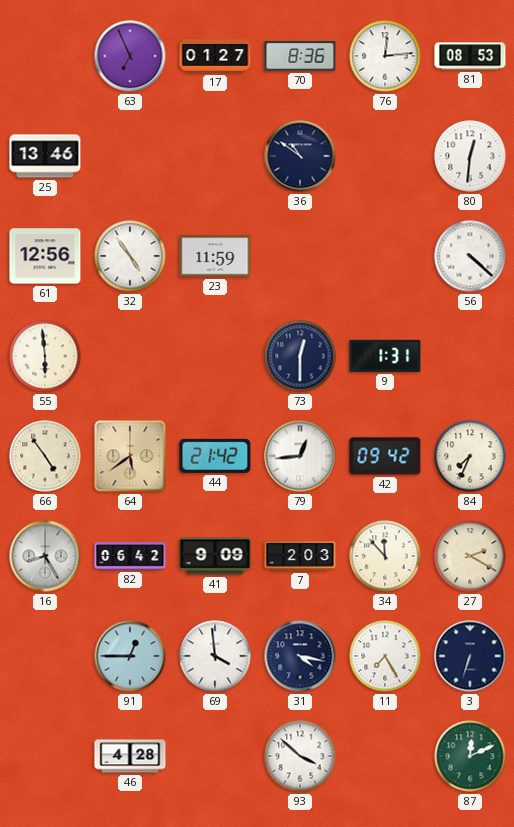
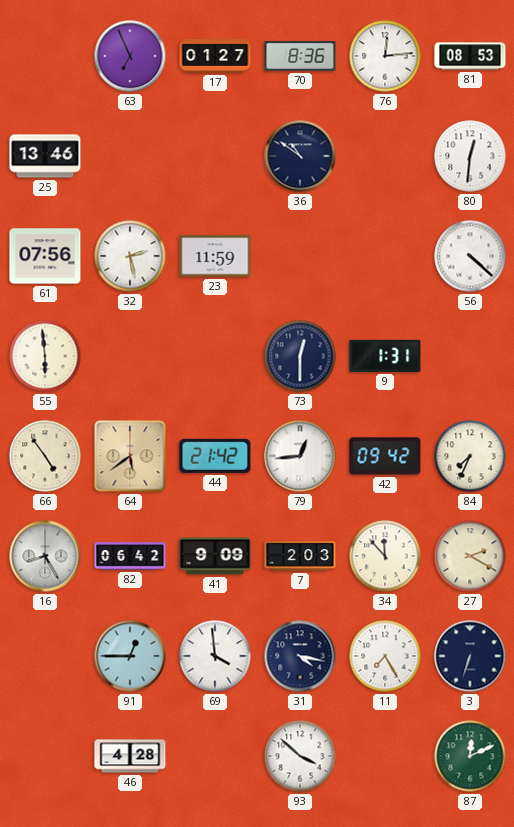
61: 12:56 -> 07:56
32: 4:54 -> 2:28
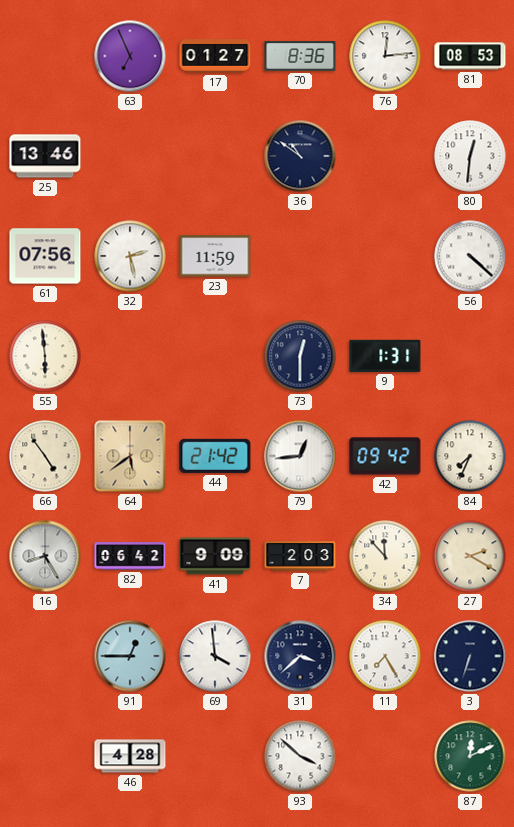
31: 4:17 -> 3:38
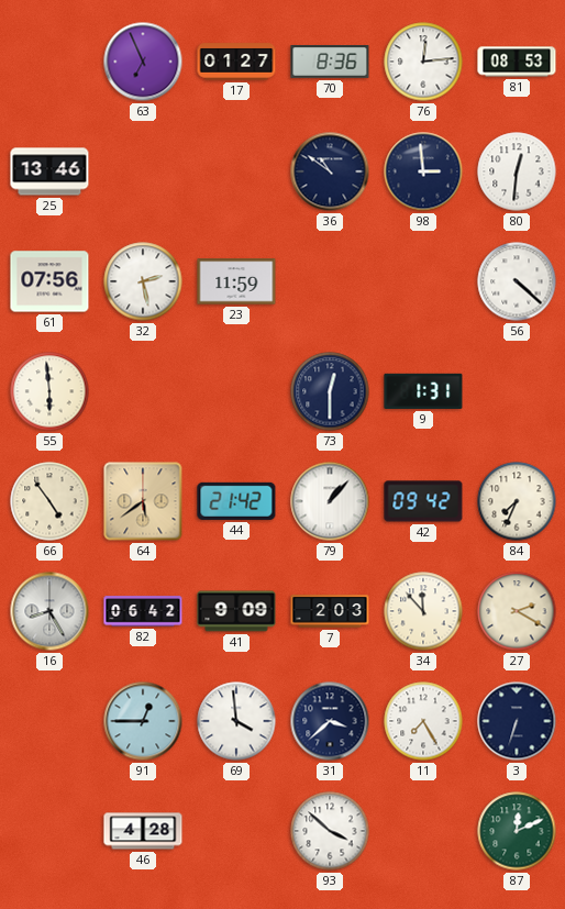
98: none -> 2:59
79: 12:44 -> 1:07
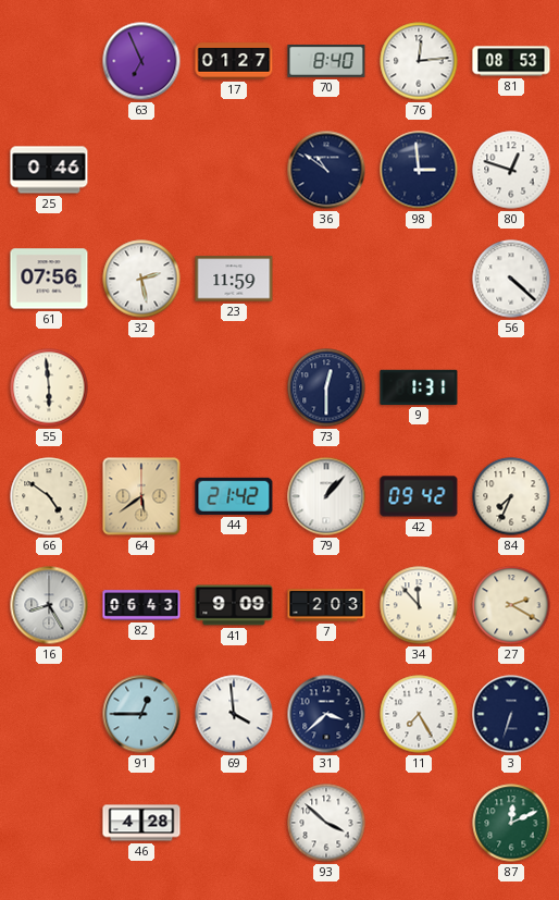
70: 8:36 -> 8:40
25: 13:46 -> 0:46
80: 12:31 -> 12:48
66: 4:54 -> 4:51
82: 06:42 -> 06:43
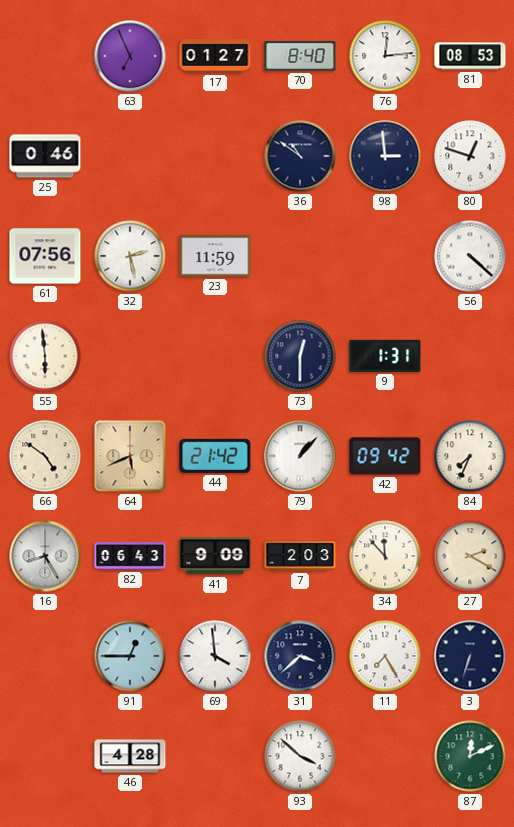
64: 5:39 -> 5:41
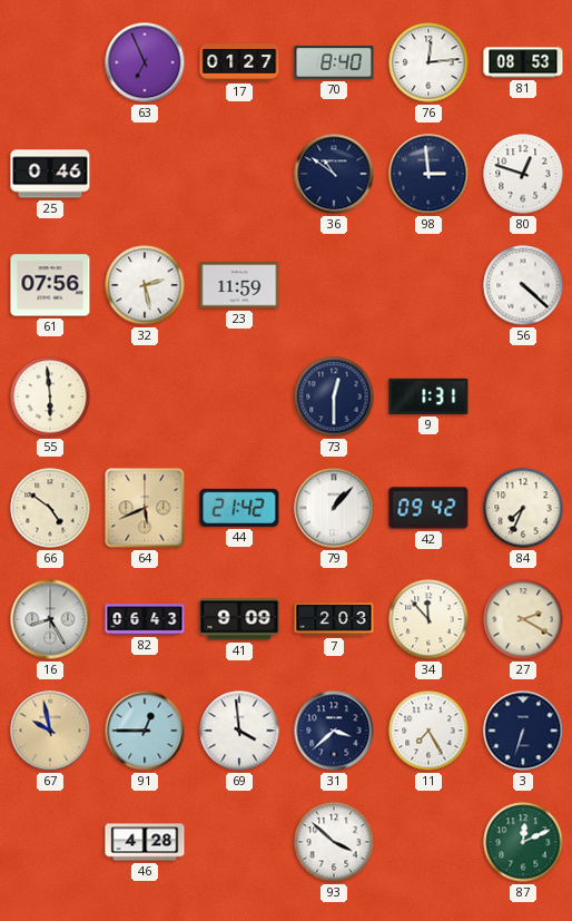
67: none -> 9:58
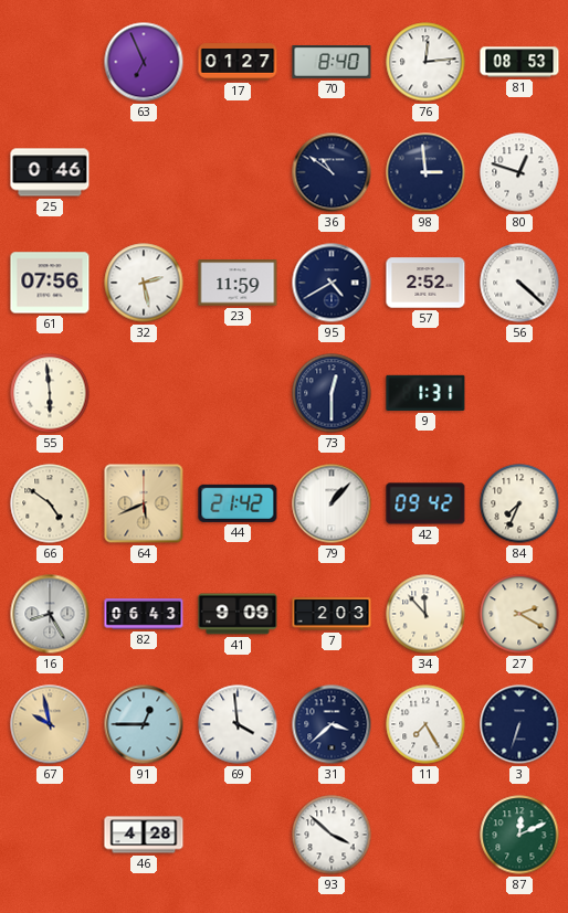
95: none -> 4:40
57: none -> 2:52
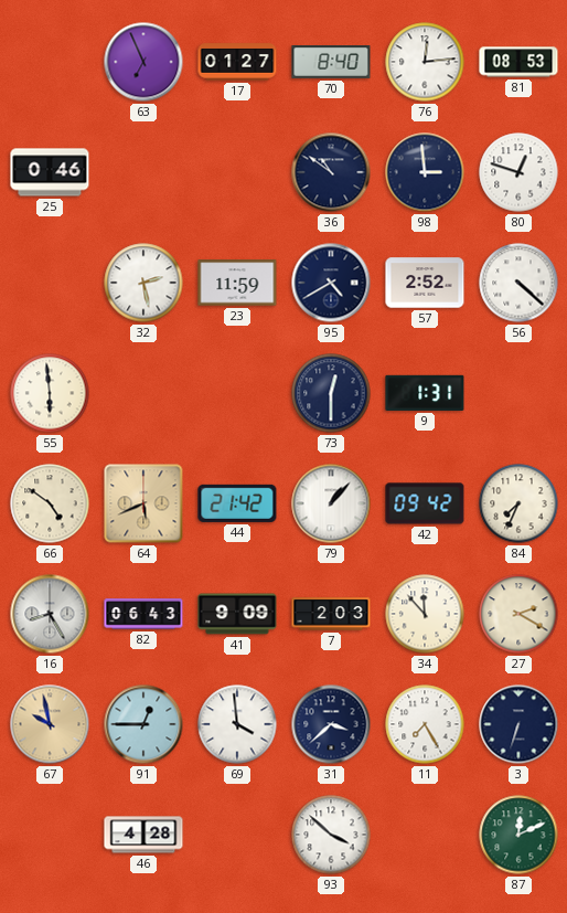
61: 07:56 -> none
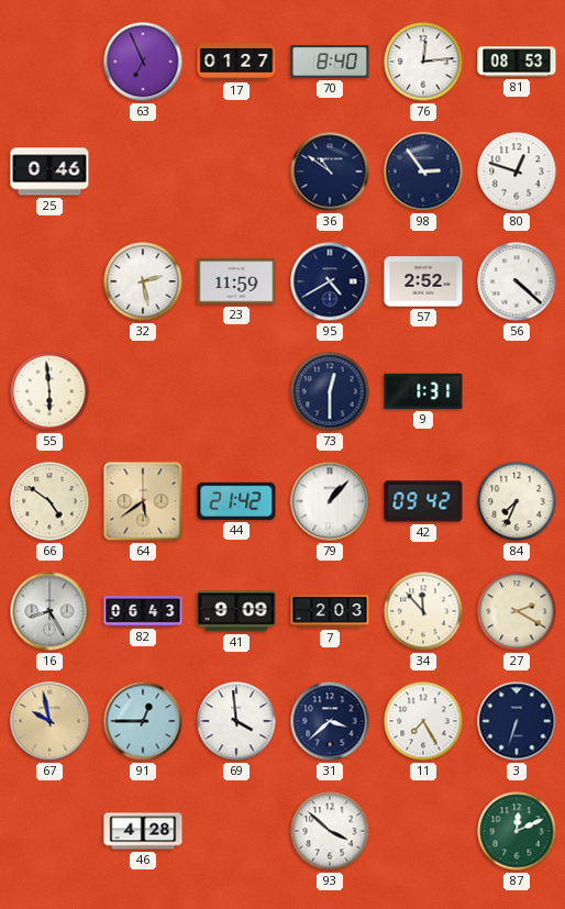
98: 2:59 -> 2:54
64: 5:41 -> 5:39
